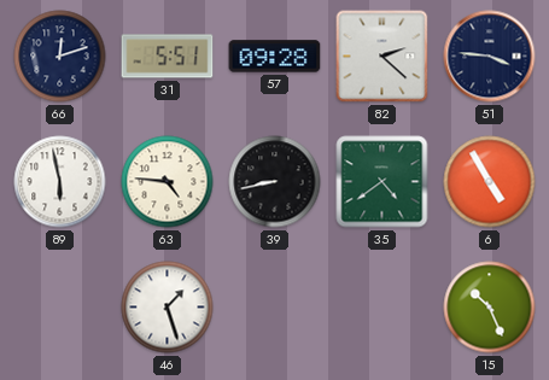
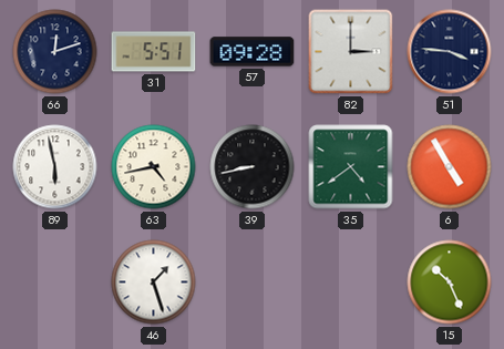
82: 2:22 -> 3:00
63: 4:46 -> 4:43
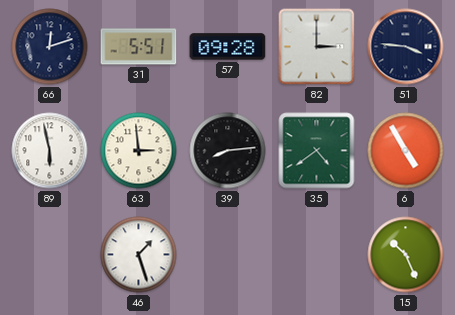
63: 4:43 -> 2:59
39: 8:43 -> 8:14
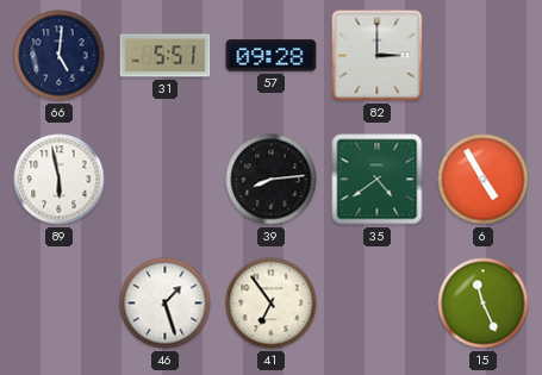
66: 12:12 -> 5:01
51: 3:46 -> none
63: 2:59 -> none
41: none -> 6:54
15: 10:26 -> 11:26
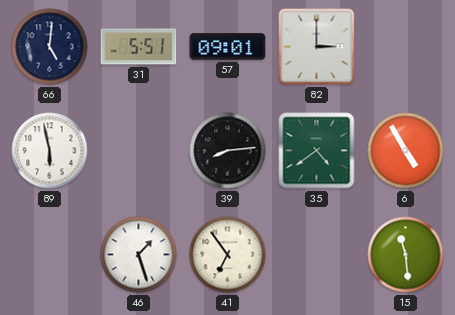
57: 09:28 -> 09:01
15: 11:26 -> 11:29
